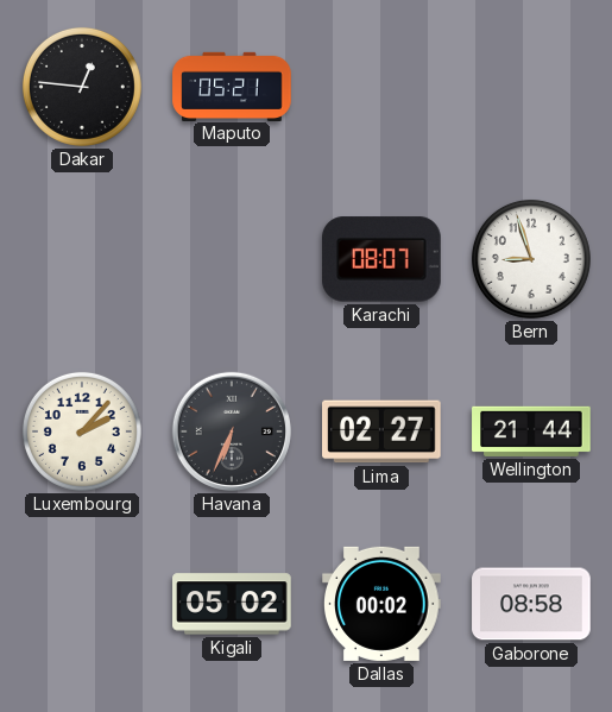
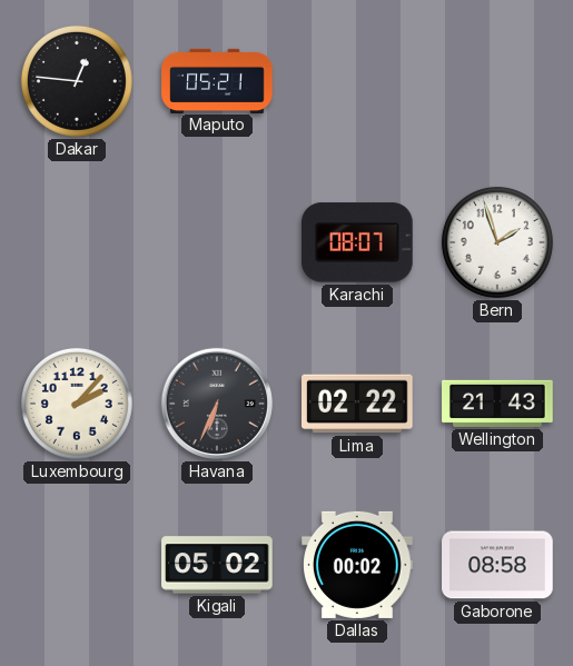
Bern: 8:57 -> 1:57
Lima: 02:27 -> 02:22
Wellington: 21:44 -> 21:43
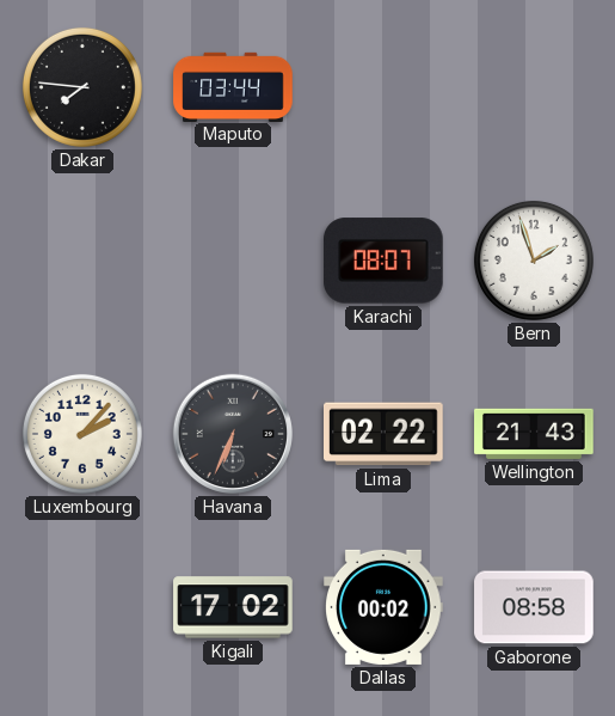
Dakar: 12:46 -> 7:46
Maputo: 05:21 -> 03:44
Kigali: 05:02 -> 17:02
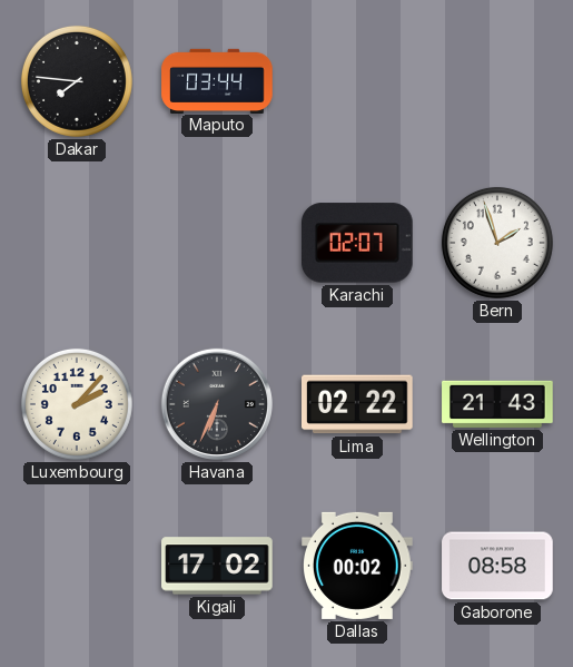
Karachi: 08:07 -> 02:07
